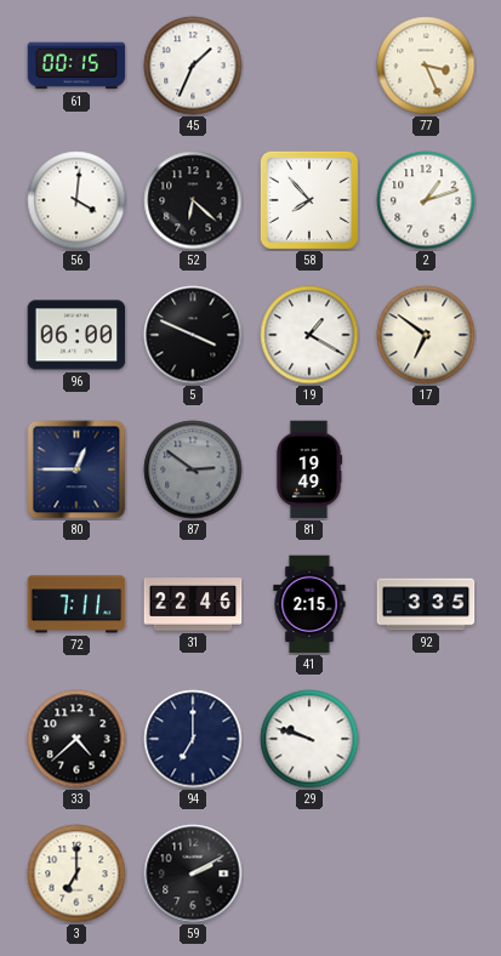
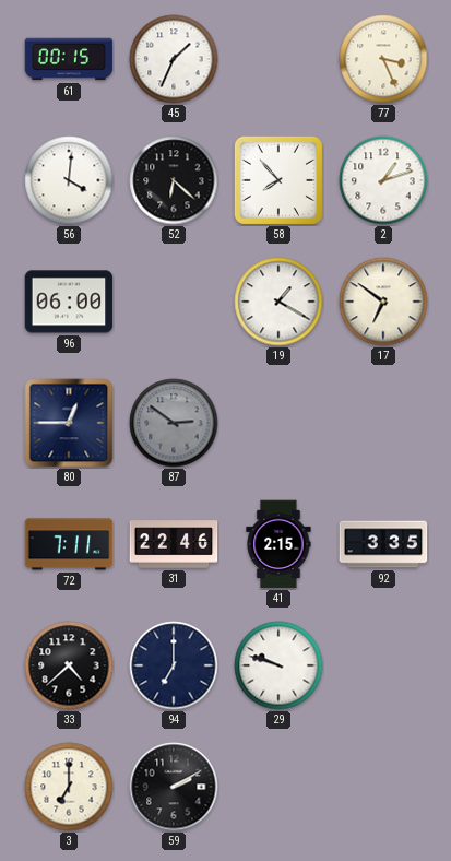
5: 3:49 -> none
81: 19:49 -> none
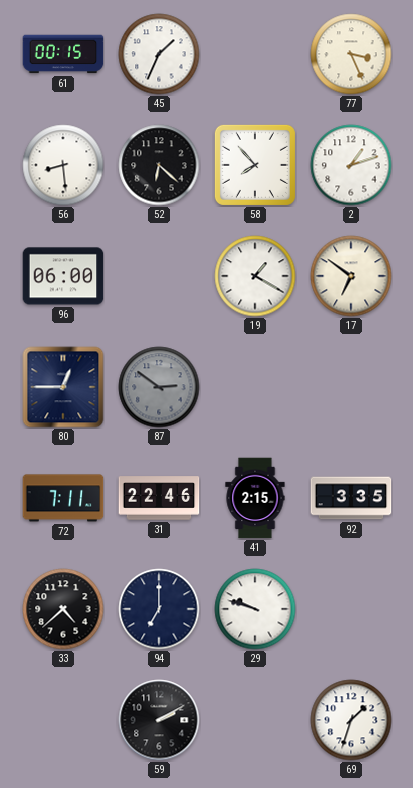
56: 4:01 -> 8:29
3: 7:00 -> none
69: none -> 1:33
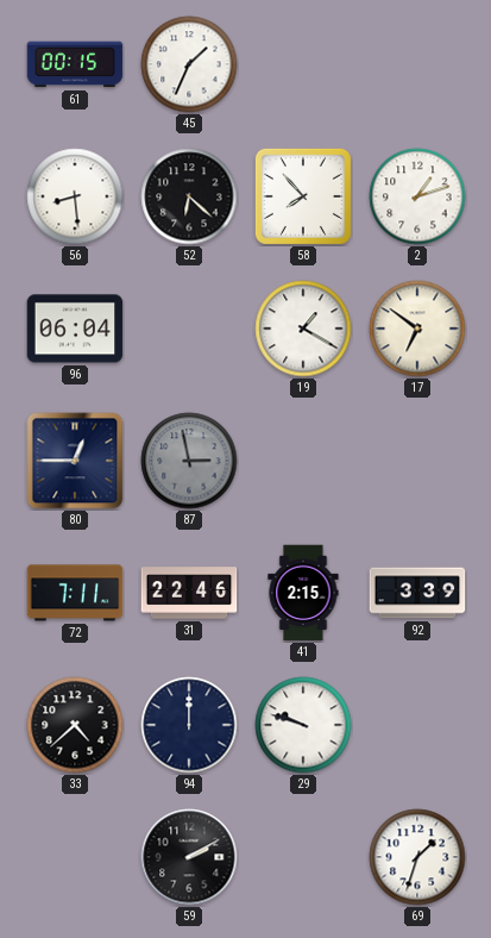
77: 3:26 -> none
96: 06:00 -> 06:04
87: 2:51 -> 2:58
92: 3:35 -> 3:39
94: 7:00 -> 12:00
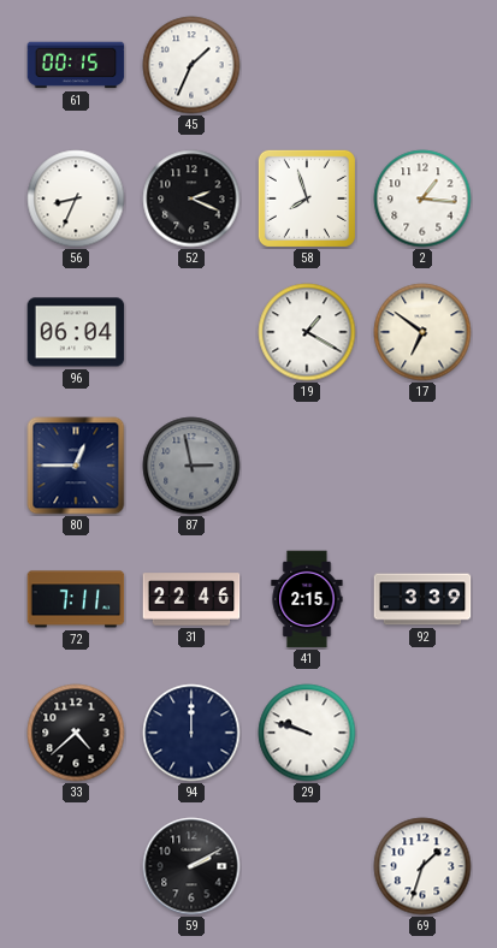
56: 8:29 -> 8:34
52: 6:22 -> 2:19
58: 7:53 -> 7:57
2: 1:12 -> 1:16
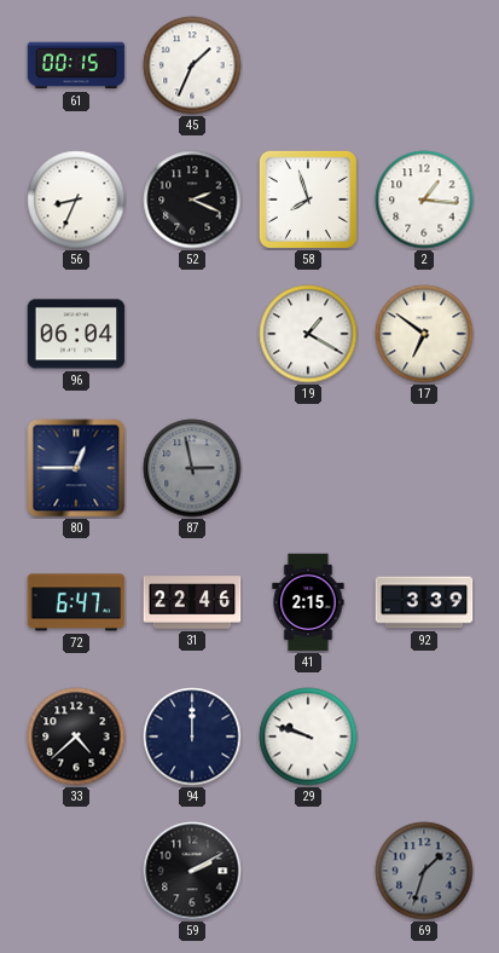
72: 7:11 -> 6:47
69 dial: white -> grey
